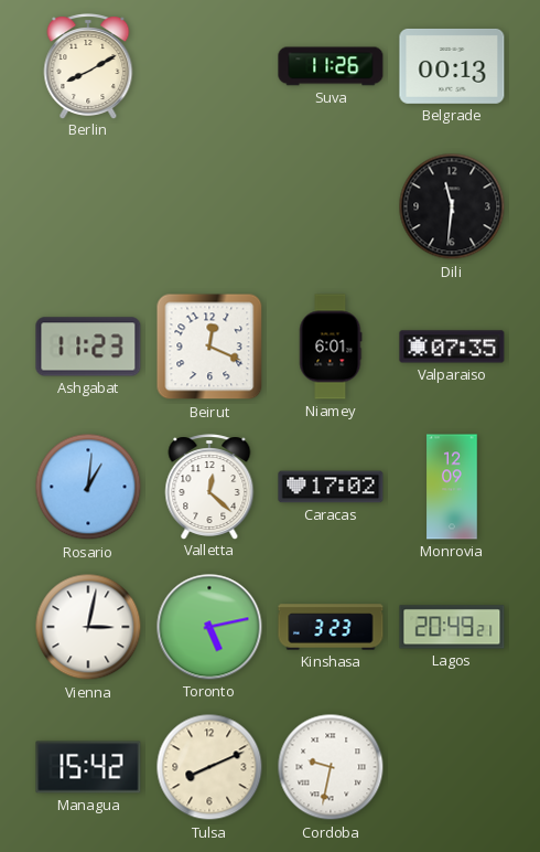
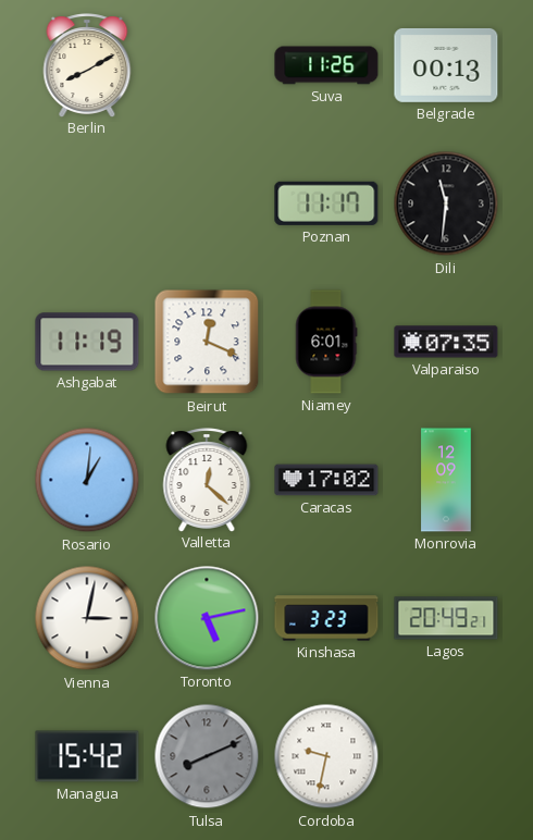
Poznan: none -> 11:17
Ashgabat: 11:23 -> 11:19
Tulsa dial: cream -> grey
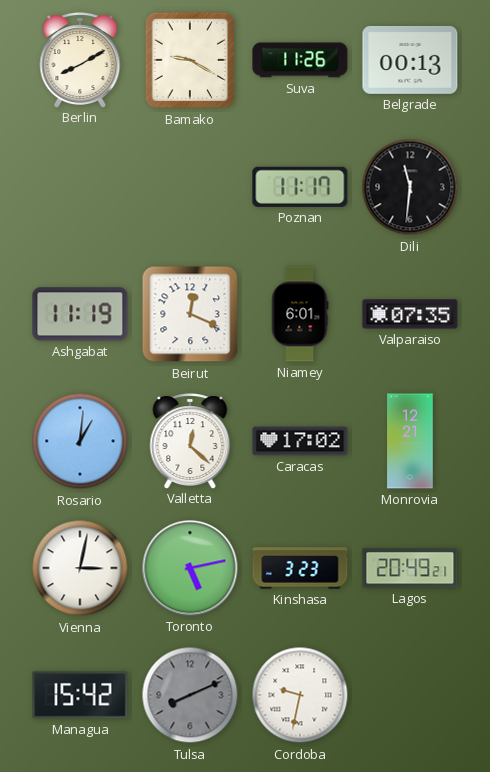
Bamako: none -> 9:20
Monrovia: 12:09 -> 12:21
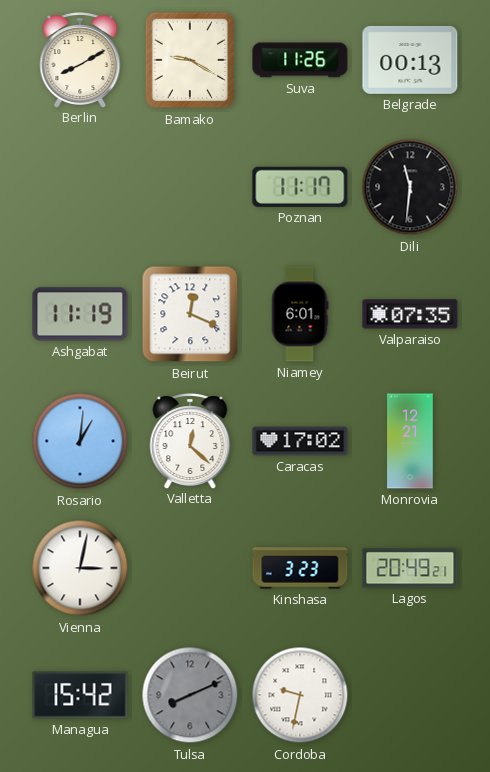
Toronto: 5:13 -> none
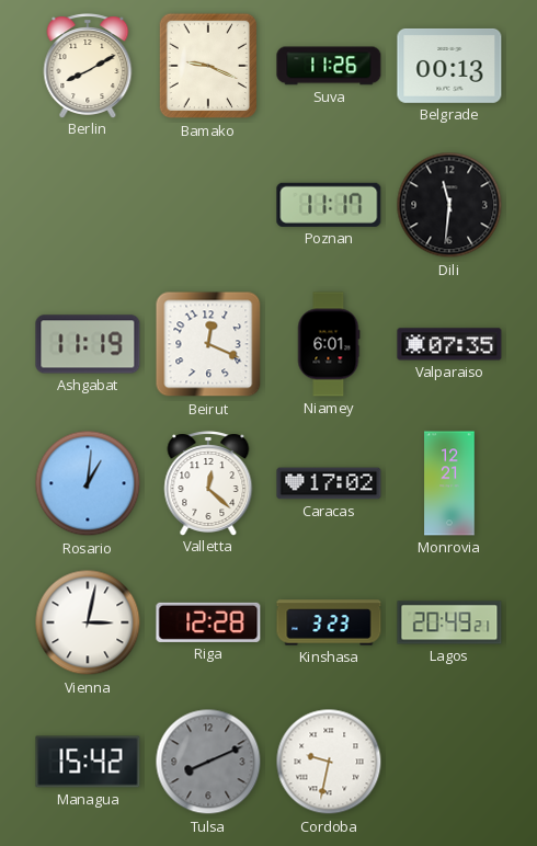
Bamako: 9:20 -> 9:19
Riga: none -> 12:28
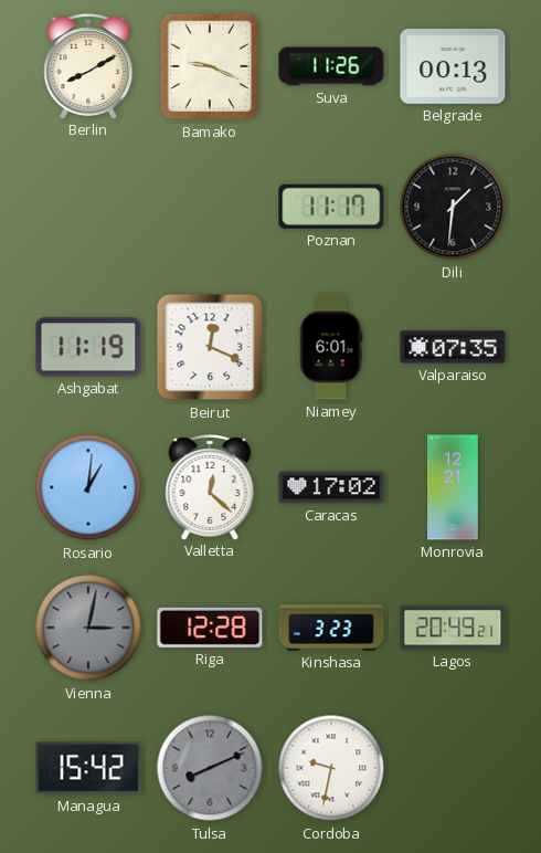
Dili: 11:31 -> 1:31
Vienna dial: white -> grey
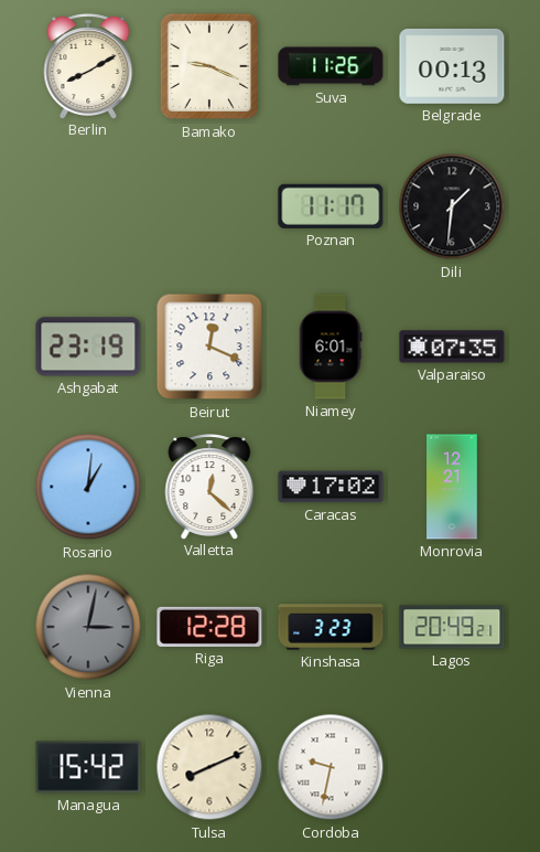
Ashgabat: 11:19 -> 23:19
Tulsa dial: grey -> cream
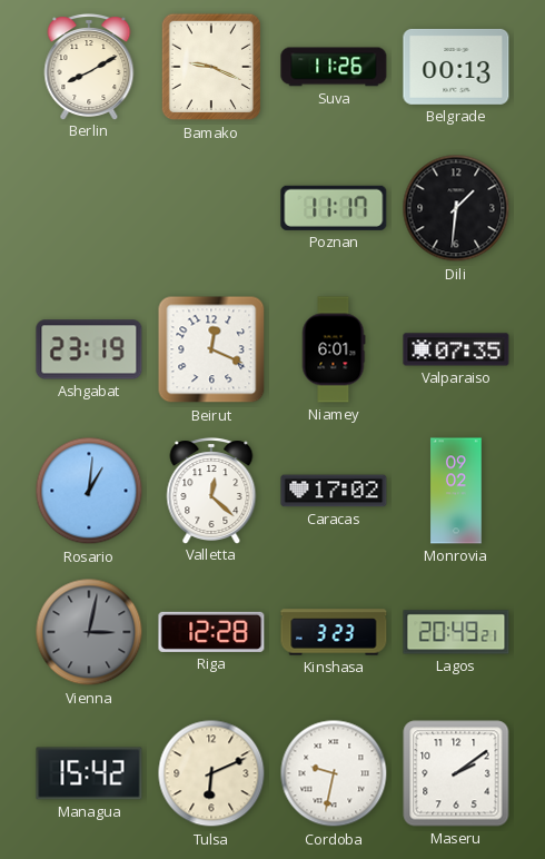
Monrovia: 12:21 -> 09:02
Tulsa: 8:11 -> 6:11
Maseru: none -> 2:09
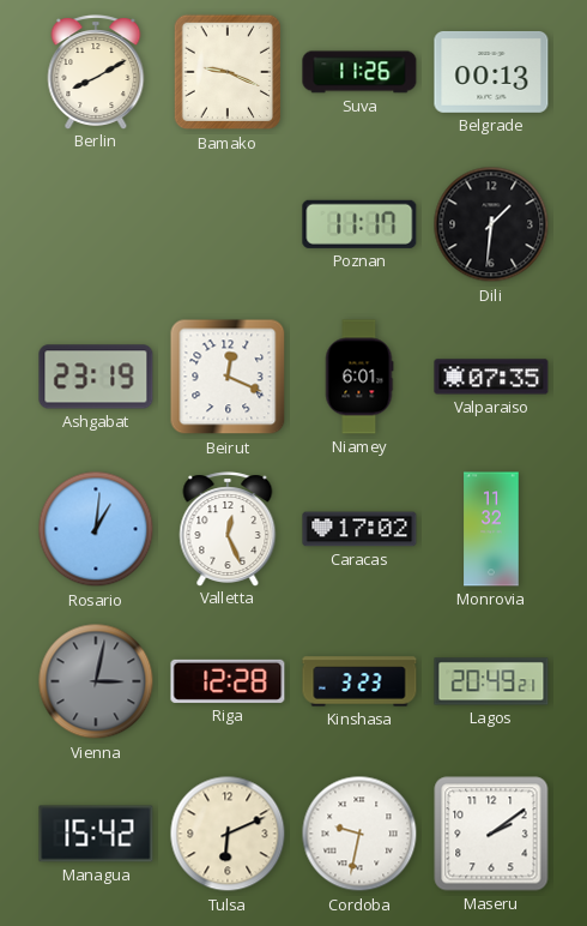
Valletta: 12:22 -> 12:26
Monrovia: 09:02 -> 11:32
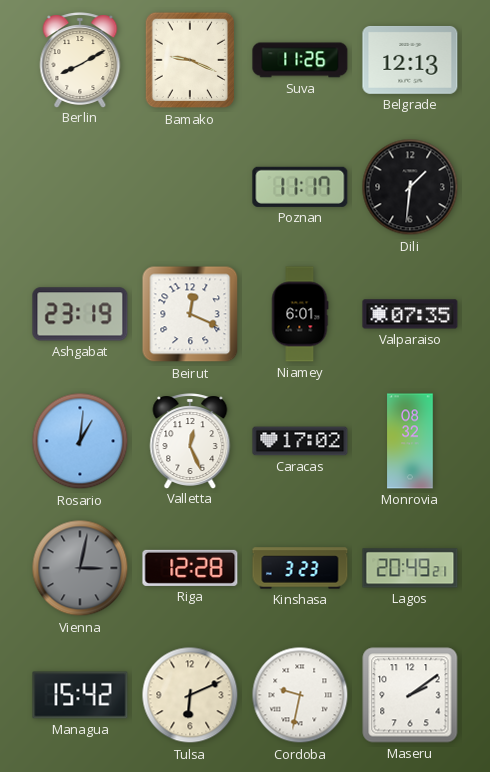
Belgrade: 00:13 -> 12:13
Monrovia: 11:32 -> 08:32
